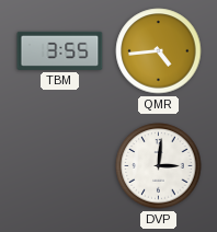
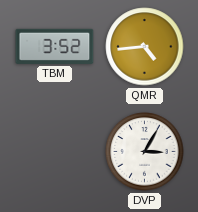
TBM: 3:55 -> 3:52
DVP: 3:01 -> 3:05
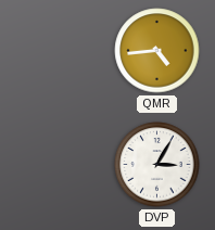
TBM: 3:52 -> none
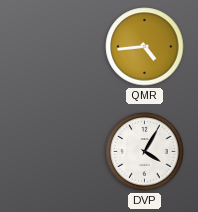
DVP: 3:05 -> 4:05
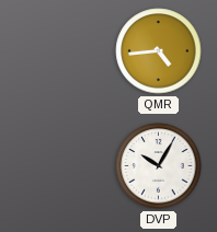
DVP: 4:05 -> 10:05
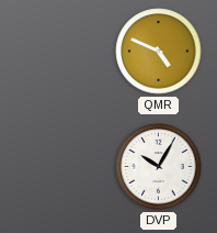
QMR: 4:44 -> 4:49
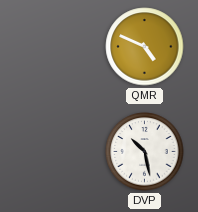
DVP: 10:05 -> 10:28
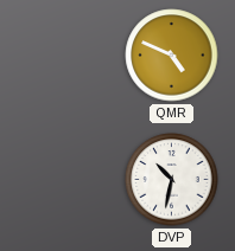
DVP: 10:28 -> 10:32
